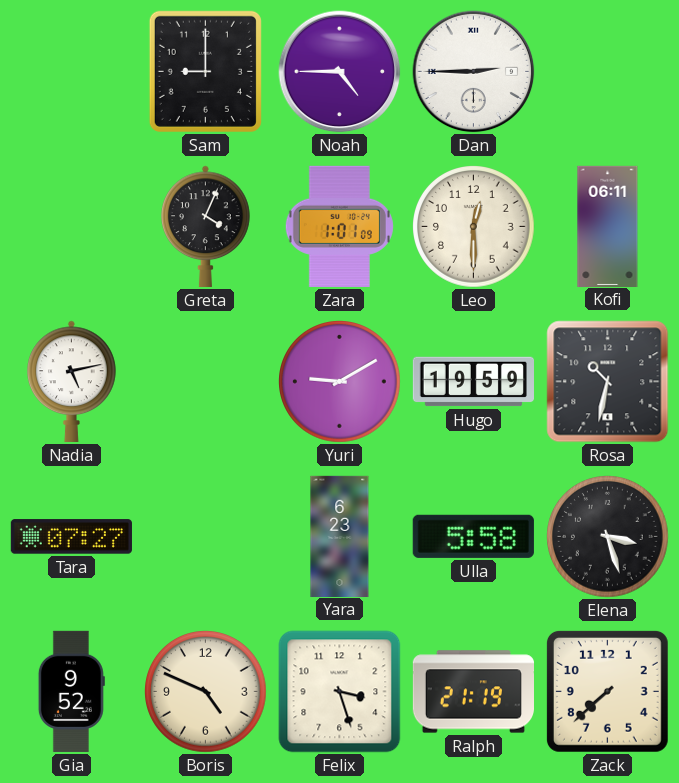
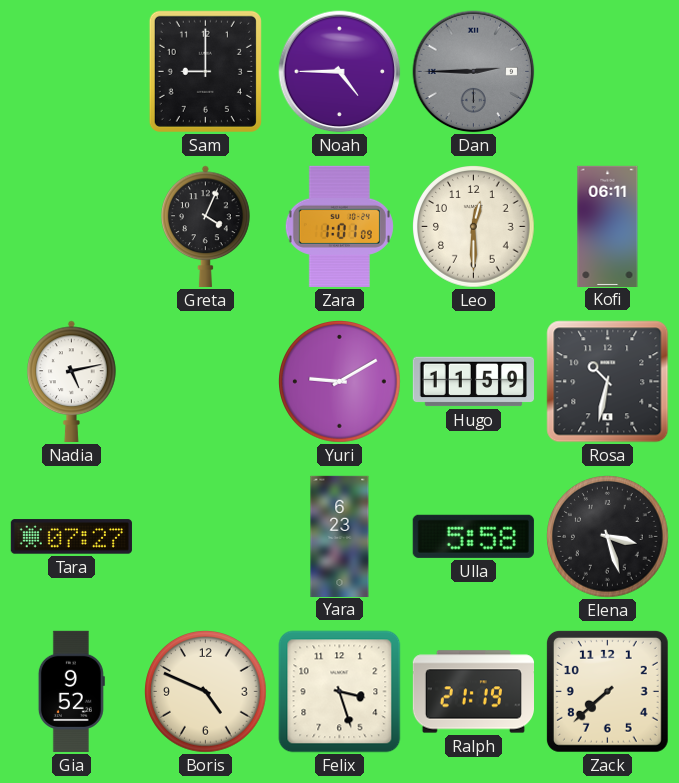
Dan dial: white -> grey
Hugo: 19:59 -> 11:59
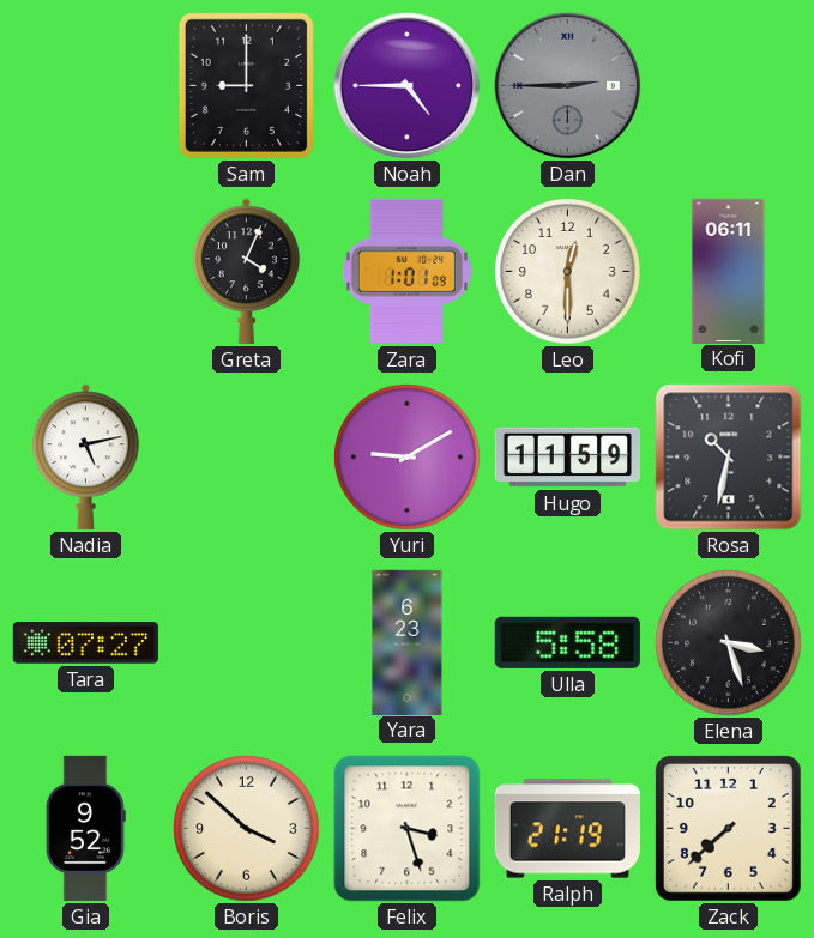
Boris: 4:49 -> 3:52
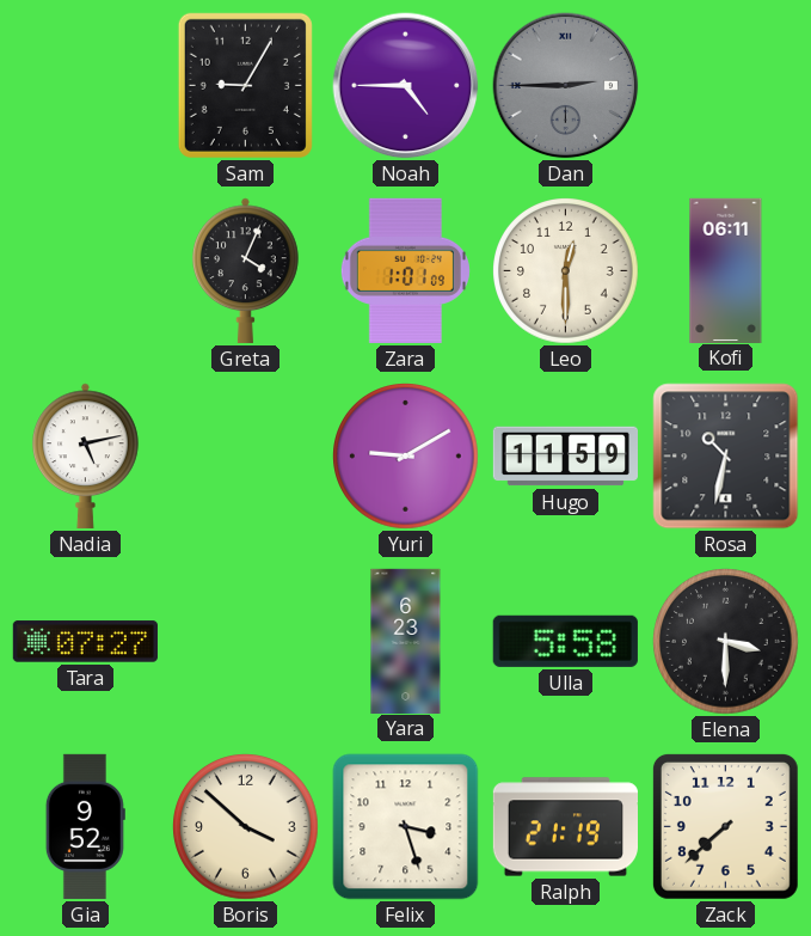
Sam: 9:00 -> 9:05
Elena: 3:27 -> 3:30
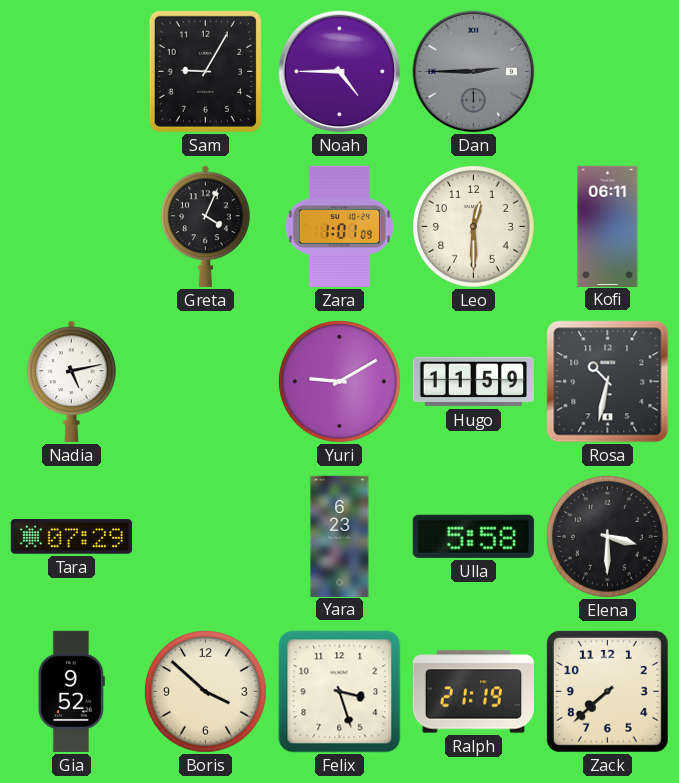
Tara: 07:27 -> 07:29
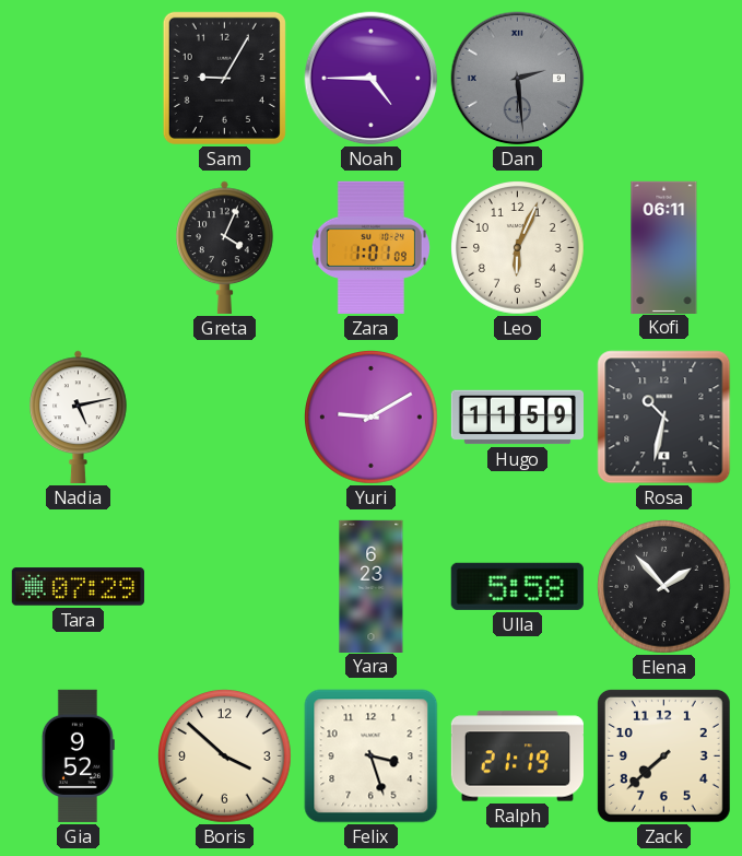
Dan: 2:45 -> 2:29
Leo: 12:30 -> 6:04
Elena: 3:30 -> 1:53
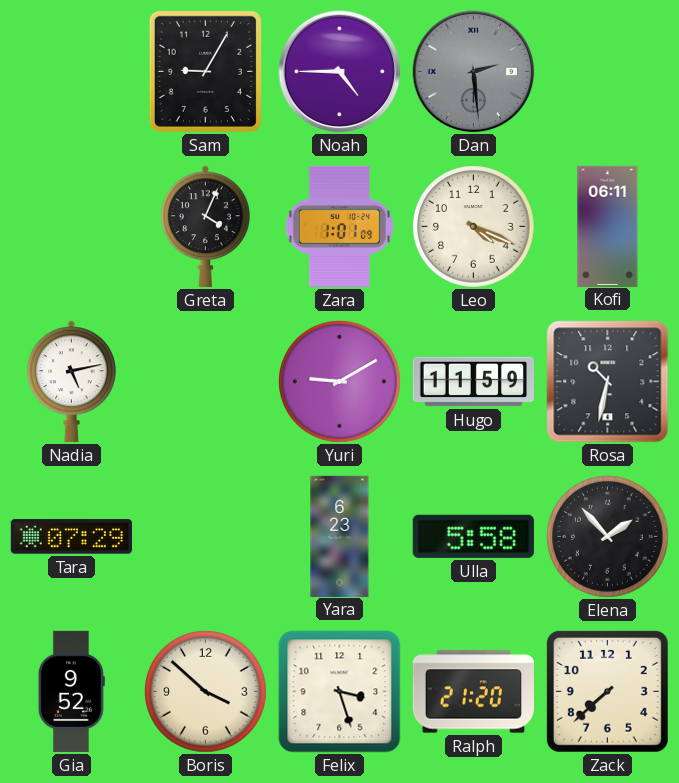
Leo: 6:04 -> 4:19
Ralph: 21:19 -> 21:20
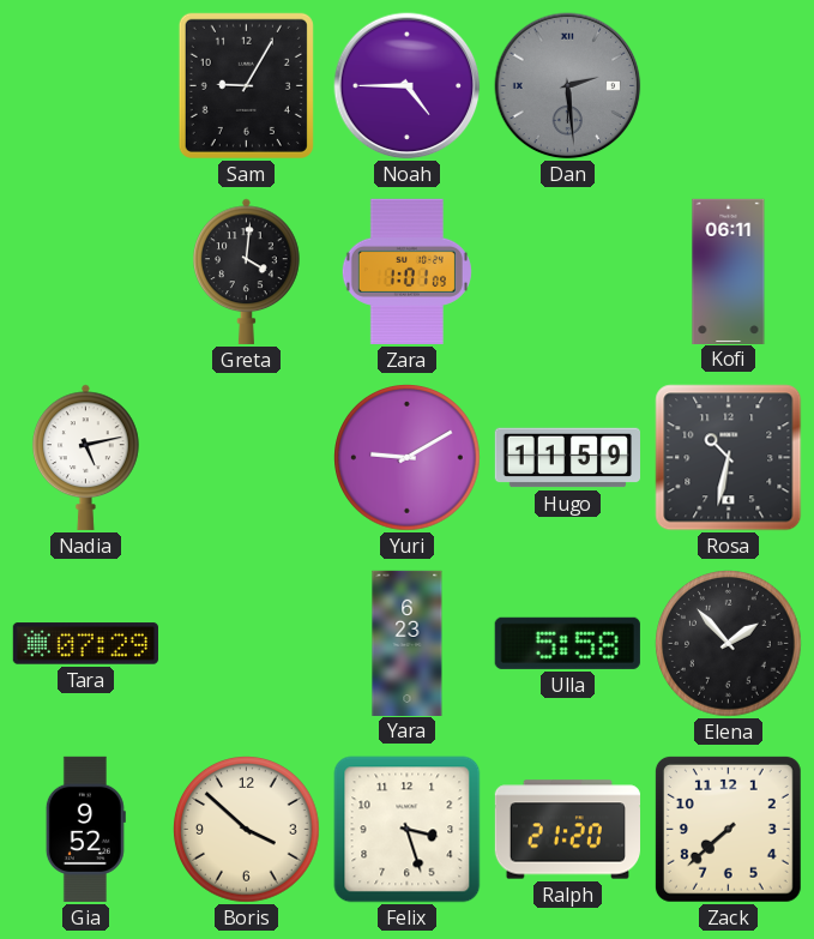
Greta: 4:04 -> 4:01
Leo: 4:19 -> none
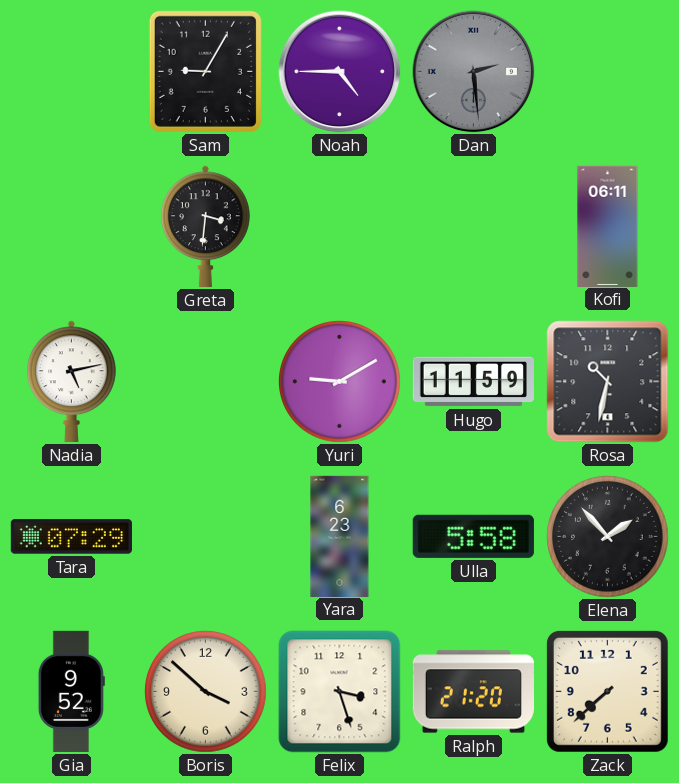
Greta: 4:01 -> 3:31
Zara: 1:01 -> none
